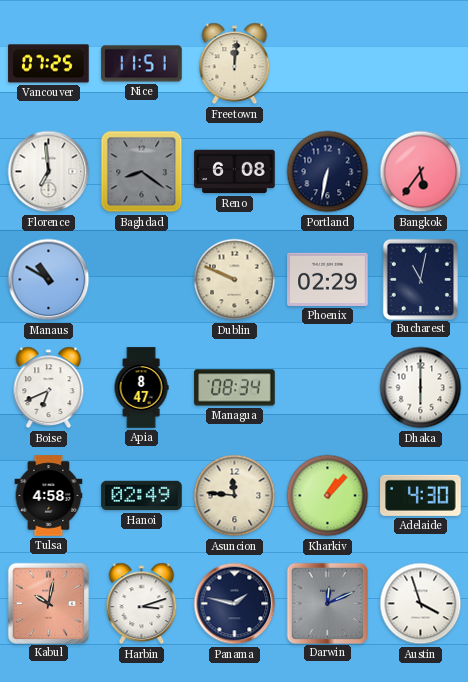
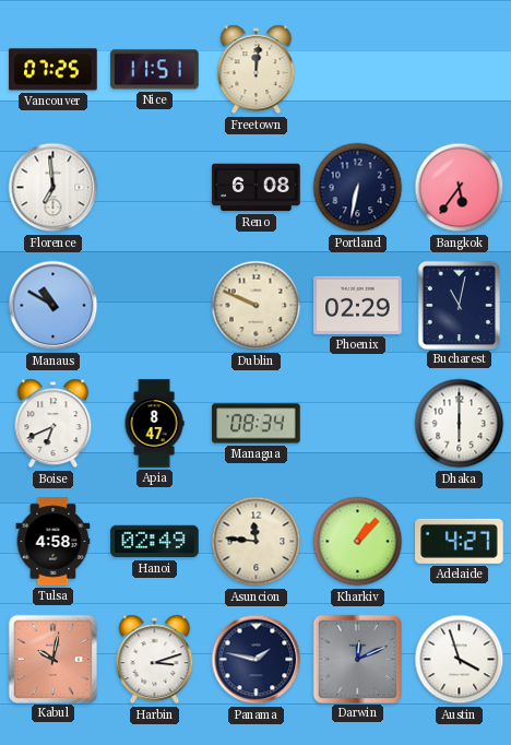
Baghdad: 8:21 -> none
Adelaide: 4:30 -> 4:27
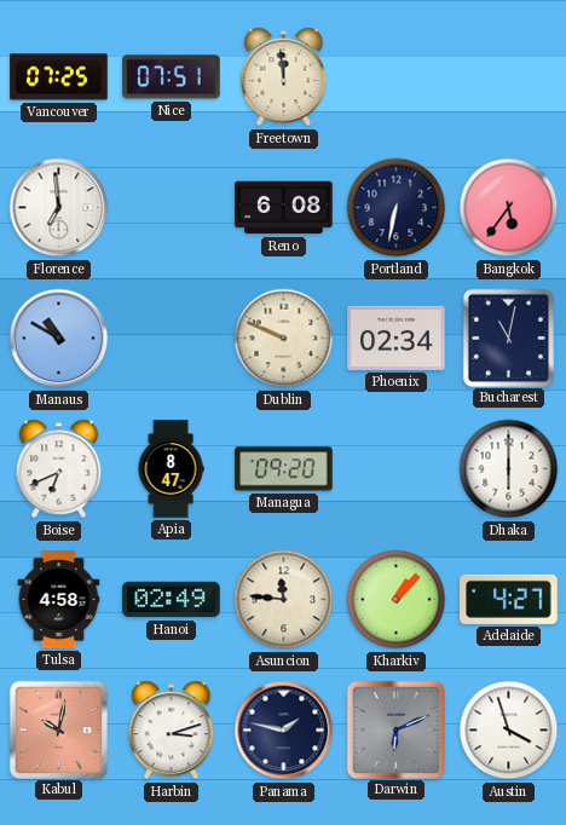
Nice: 11:51 -> 07:51
Freetown: 12:01 -> 11:59
Phoenix: 02:29 -> 02:34
Managua: 08:34 -> 09:20
Darwin: 12:11 -> 6:11
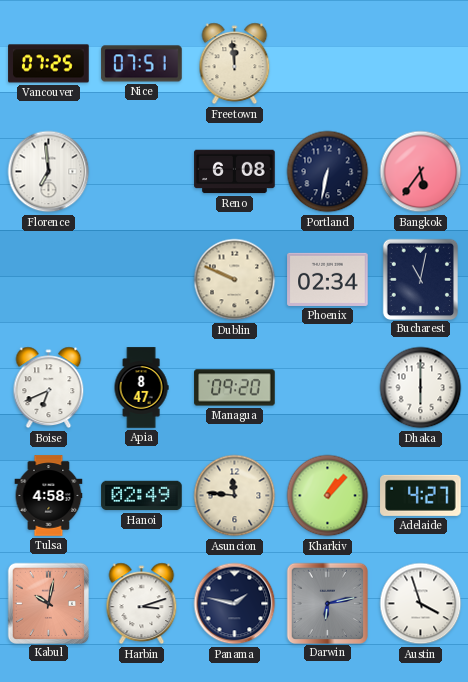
Manaus: 10:50 -> none
Darwin: 6:11 -> 6:13
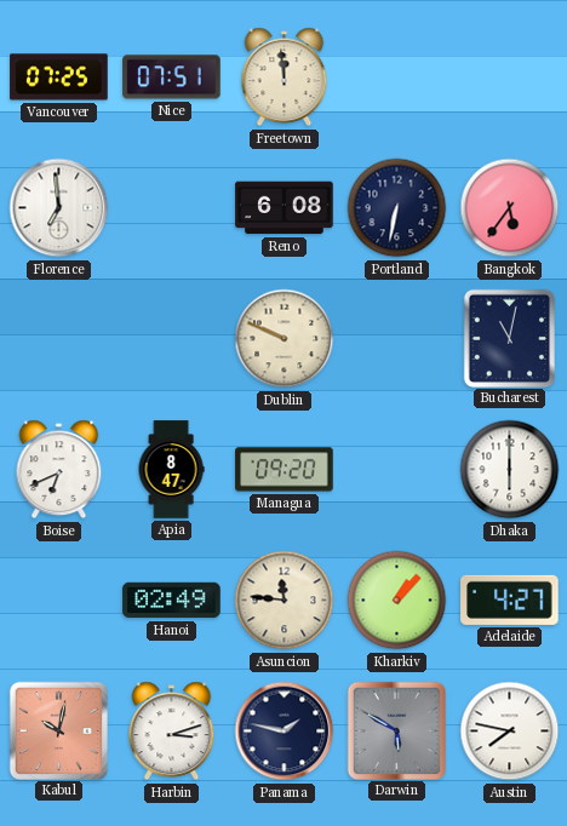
Phoenix: 02:34 -> none
Tulsa: 4:58 -> none
Darwin: 6:13 -> 5:50
Austin: 3:57 -> 7:47
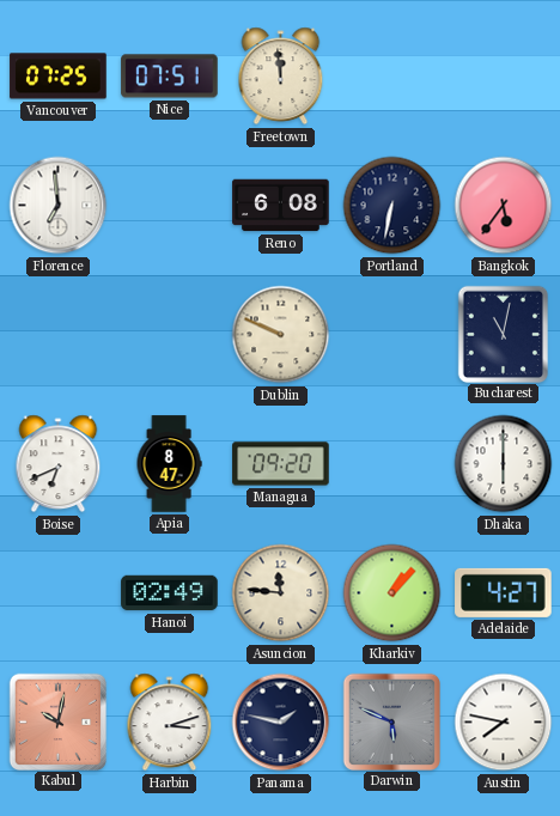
Darwin: 5:50 -> 5:49
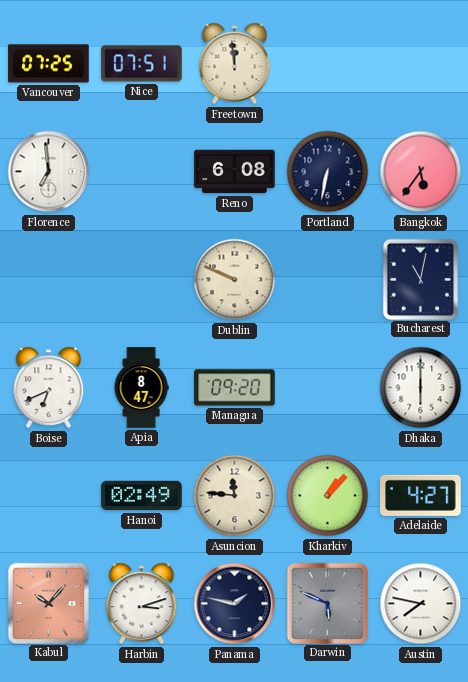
Kabul: 10:02 -> 10:07
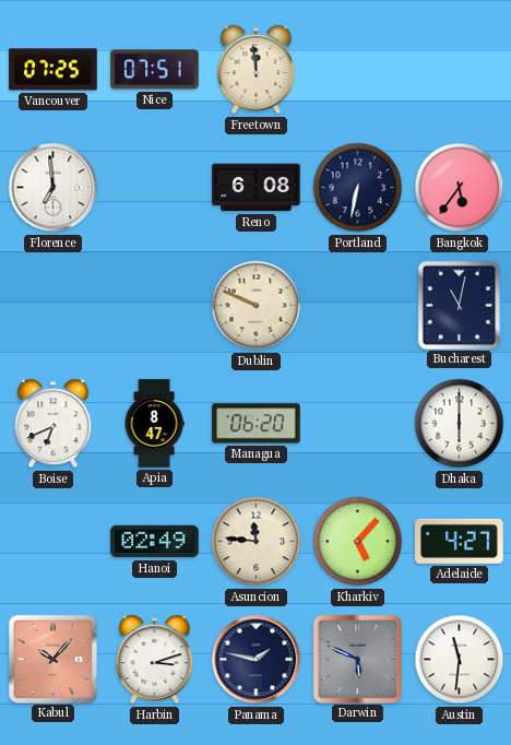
Managua: 09:20 -> 06:20
Kharkiv: 1:07 -> 5:07
Austin: 7:47 -> 11:31
